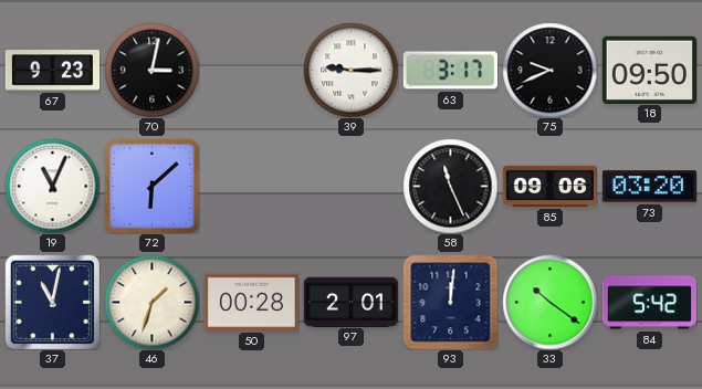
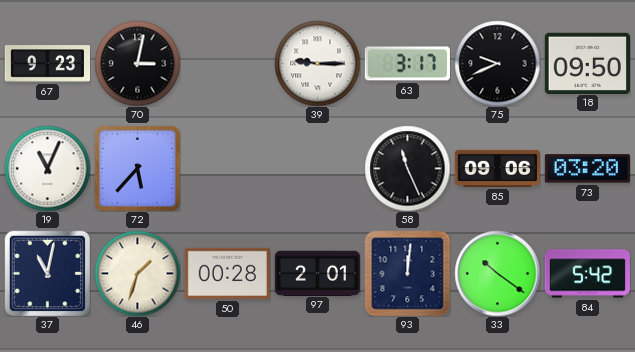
72: 6:08 -> 5:37
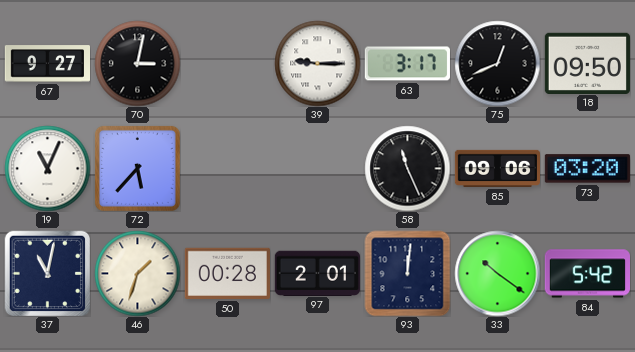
67: 9:23 -> 9:27
75: 9:41 -> 12:41
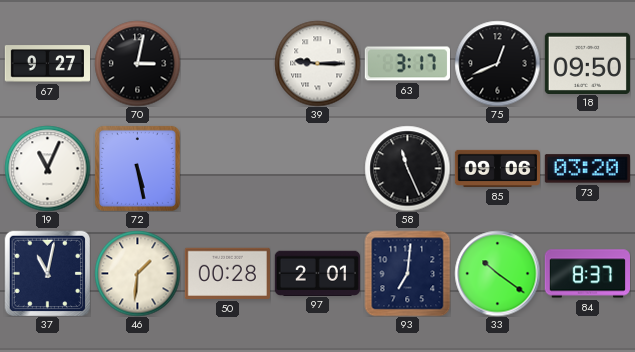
72: 5:37 -> 5:28
46: 1:33 -> 1:31
93: 12:01 -> 7:01
84: 5:42 -> 8:37
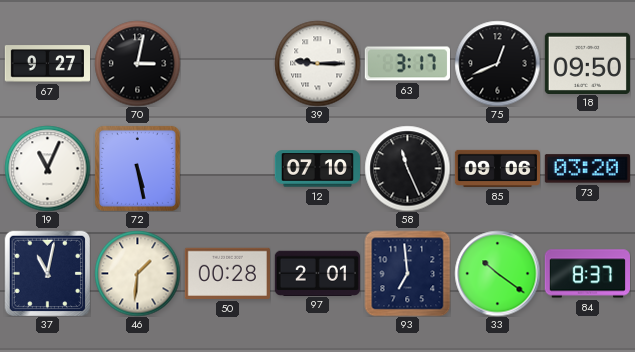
12: none -> 07:10
93: 7:01 -> 6:59
